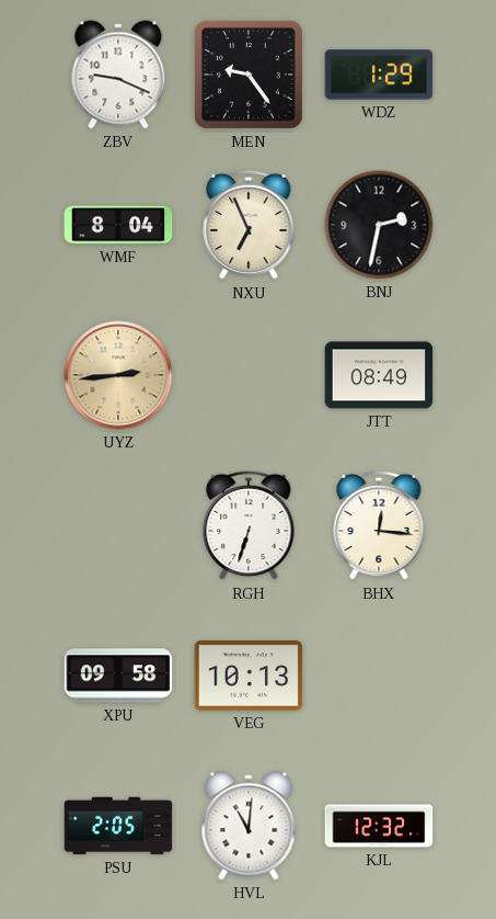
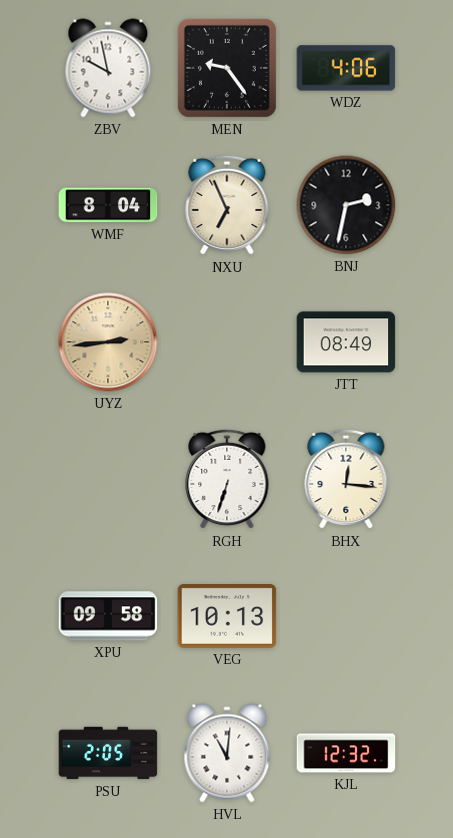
ZBV: 9:19 -> 9:58
WDZ: 1:29 -> 4:06
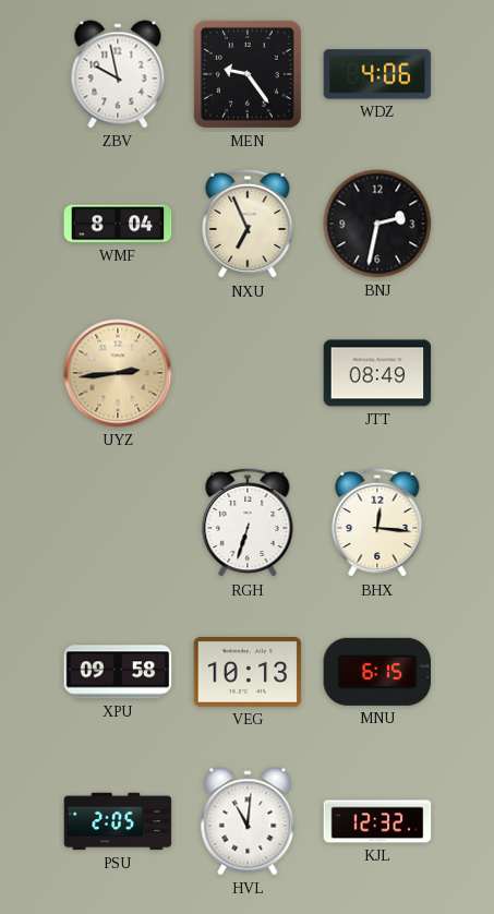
MNU: none -> 6:15
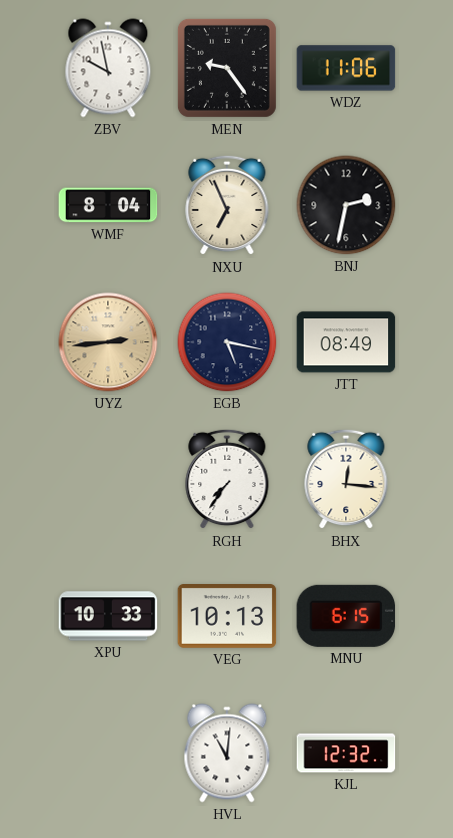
WDZ: 4:06 -> 11:06
EGB: none -> 5:17
RGH: 6:33 -> 7:36
XPU: 09:58 -> 10:33
PSU: 2:05 -> none
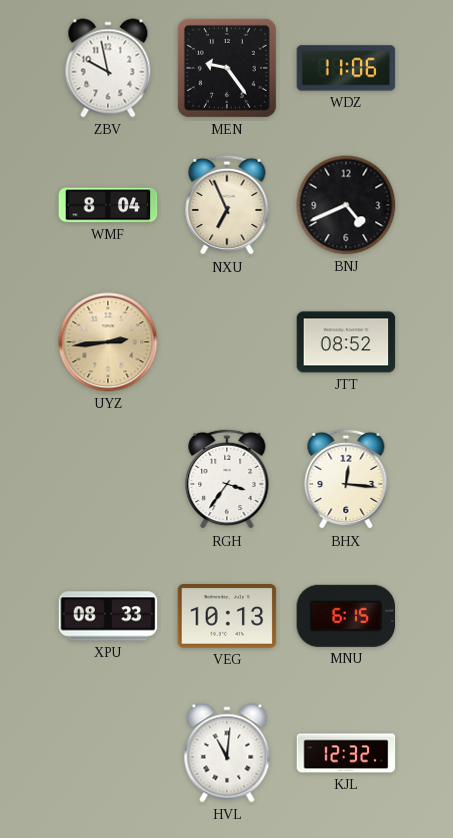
BNJ: 2:32 -> 4:41
EGB: 5:17 -> none
JTT: 08:49 -> 08:52
RGH: 7:36 -> 3:36
XPU: 10:33 -> 08:33
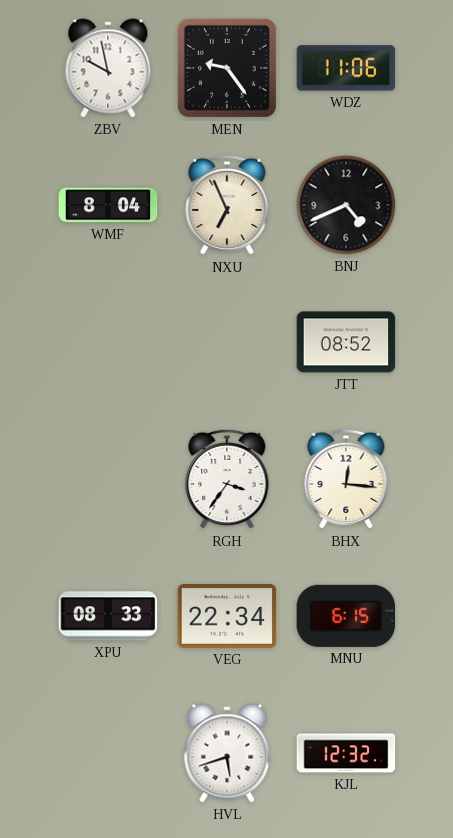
UYZ: 2:44 -> none
VEG: 10:13 -> 22:34
HVL: 11:01 -> 5:42
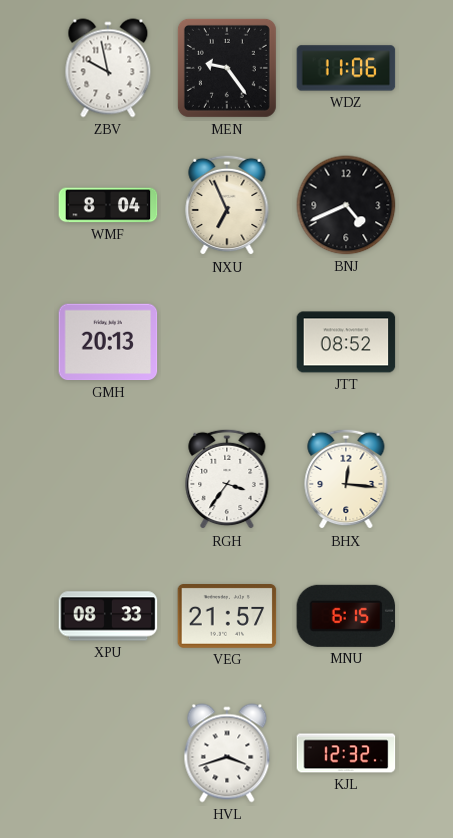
GMH: none -> 20:13
VEG: 22:34 -> 21:57
HVL: 5:42 -> 3:42
